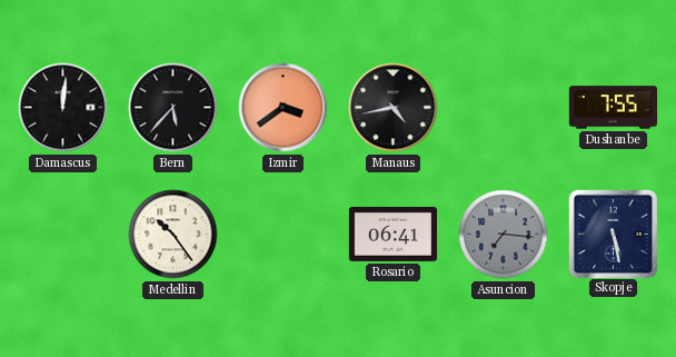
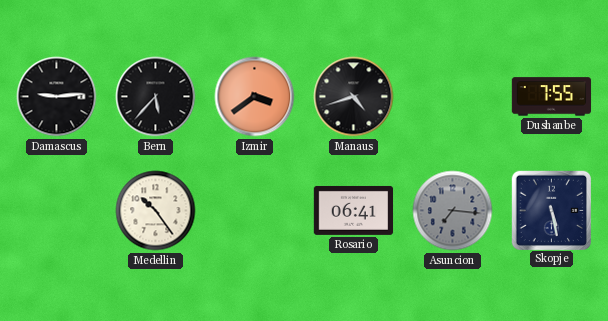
Damascus: 12:01 -> 9:14
Manaus: 4:43 -> 4:42
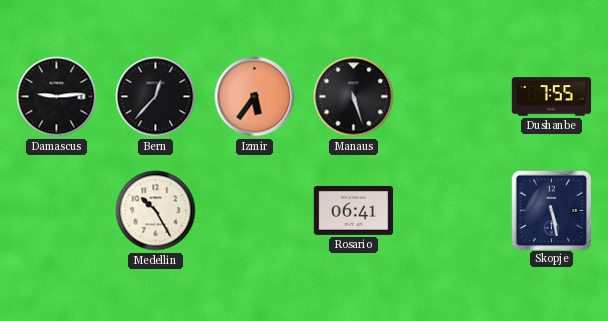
Bern: 5:37 -> 12:37
Izmir: 3:39 -> 5:36
Manaus: 4:42 -> 5:27
Medellin: 10:24 -> 10:25
Asuncion: 7:16 -> none
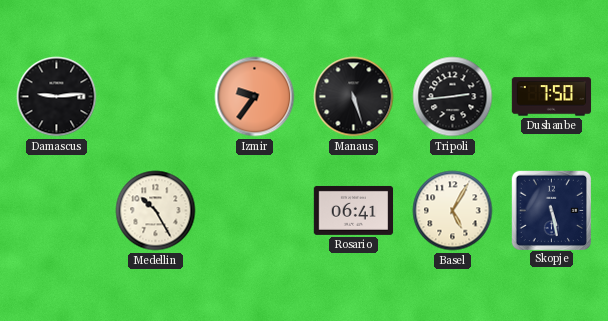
Bern: 12:37 -> none
Izmir: 5:36 -> 9:36
Tripoli: none -> 2:44
Dushanbe: 7:55 -> 7:50
Basel: none -> 5:05
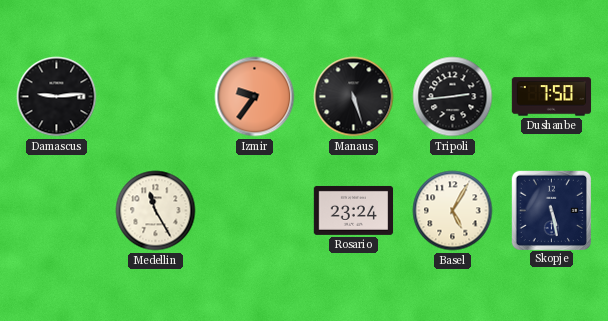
Medellin: 10:25 -> 11:25
Rosario: 06:41 -> 23:24
